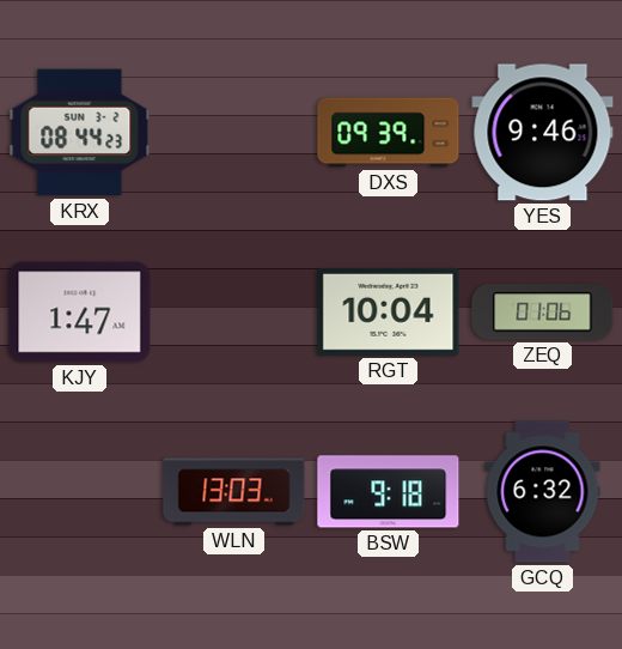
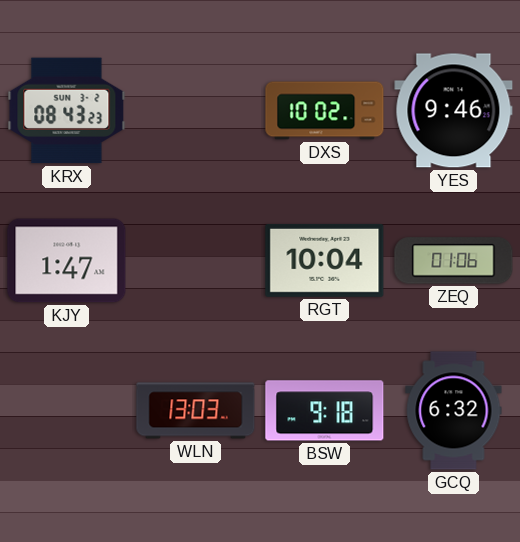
KRX: 08:44 -> 08:43
DXS: 09:39 -> 10:02
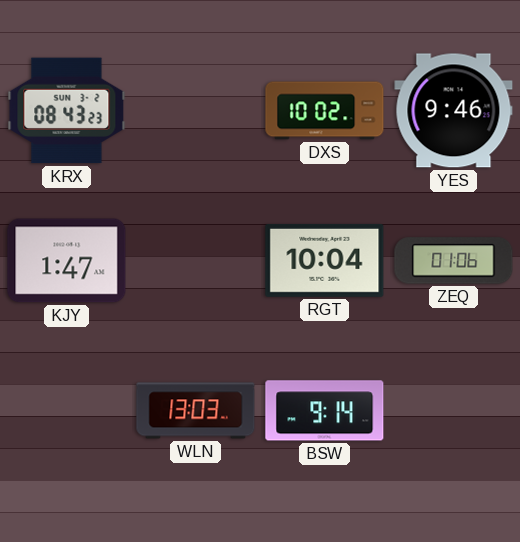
BSW: 9:18 -> 9:14
GCQ: 6:32 -> none
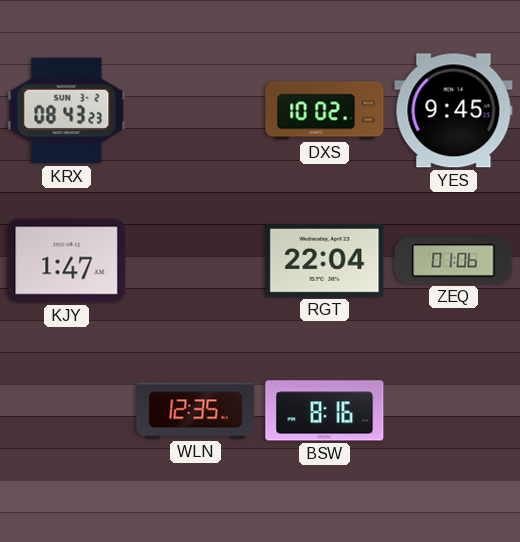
YES: 9:46 -> 9:45
RGT: 10:04 -> 22:04
WLN: 13:03 -> 12:35
BSW: 9:14 -> 8:16
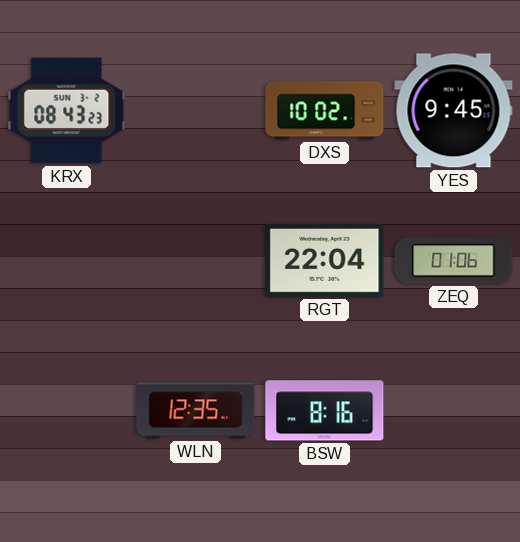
KJY: 1:47 -> none
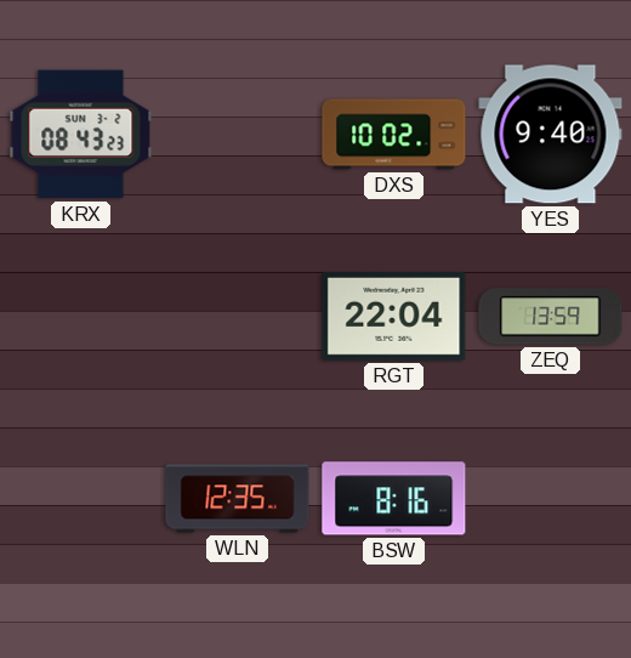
YES: 9:45 -> 9:40
ZEQ: 01:06 -> 13:59
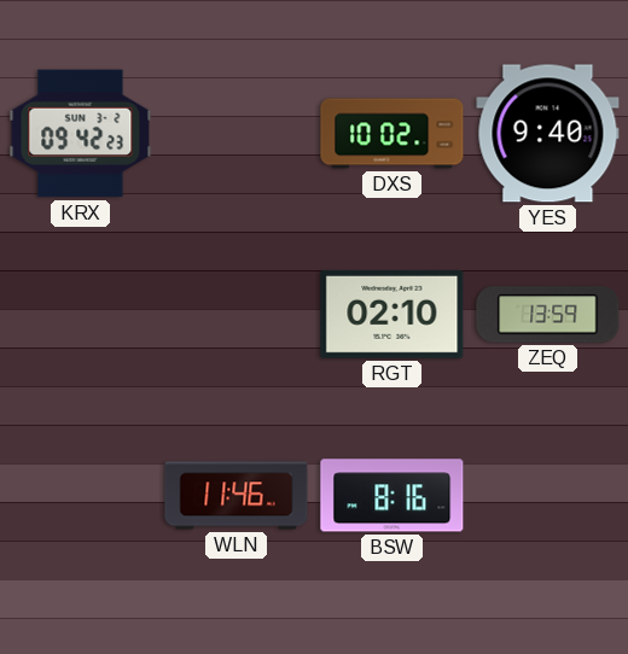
KRX: 08:43 -> 09:42
RGT: 22:04 -> 02:10
WLN: 12:35 -> 11:46
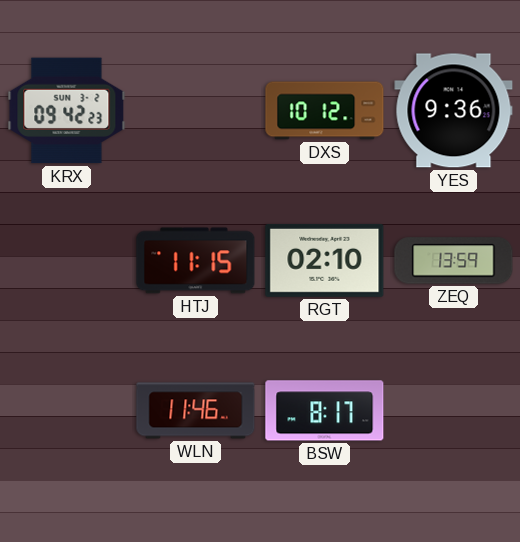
DXS: 10:02 -> 10:12
YES: 9:40 -> 9:36
HTJ: none -> 11:15
BSW: 8:16 -> 8:17
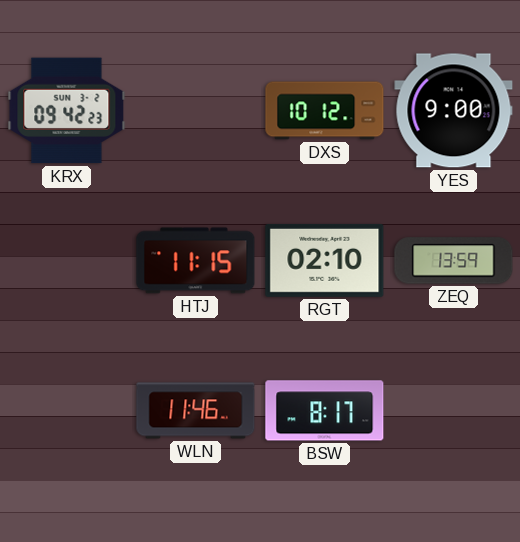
YES: 9:36 -> 9:00
